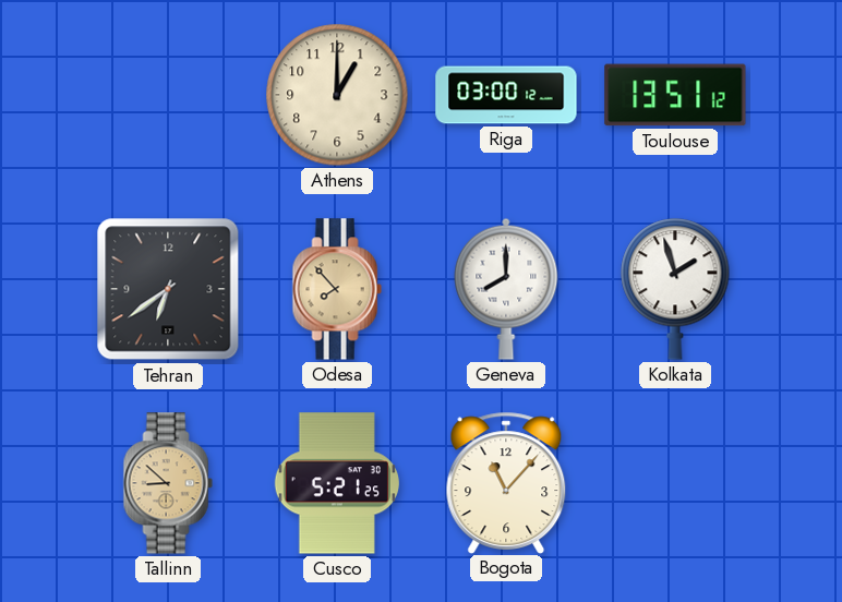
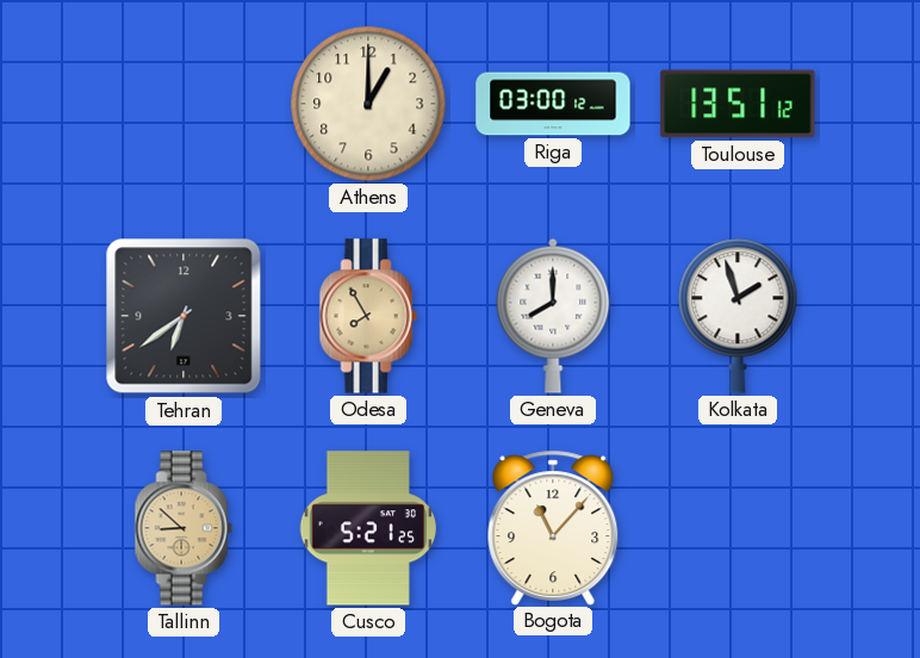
Odesa: 7:53 -> 7:55
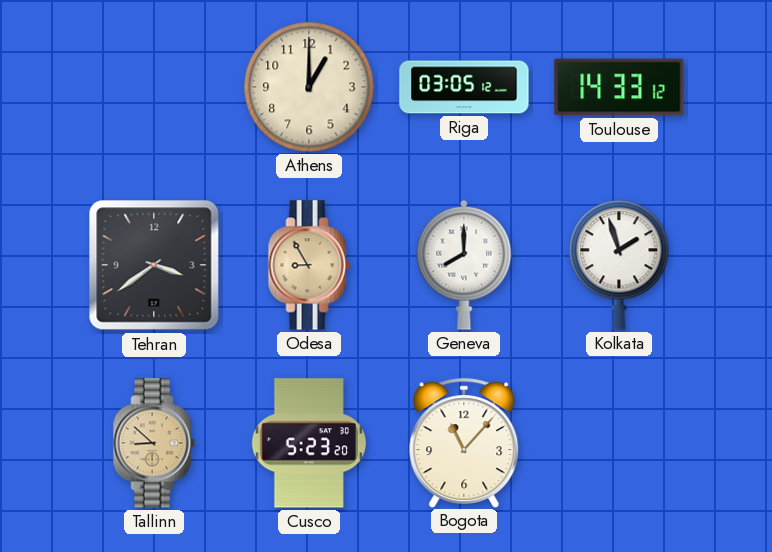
Riga: 03:00 -> 03:05
Toulouse: 13:51 -> 14:33
Tehran: 6:39 -> 3:39
Odesa: 7:55 -> 8:55
Cusco: 5:21 -> 5:23
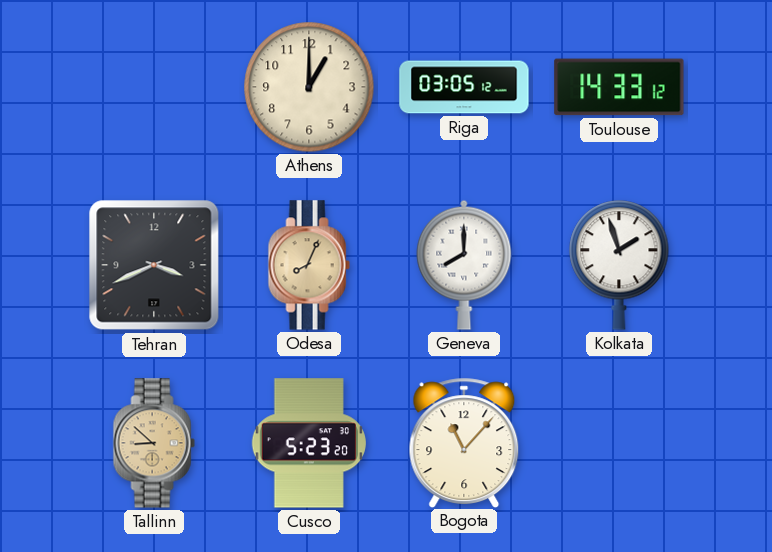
Tehran: 3:39 -> 3:41
Odesa: 8:55 -> 8:04
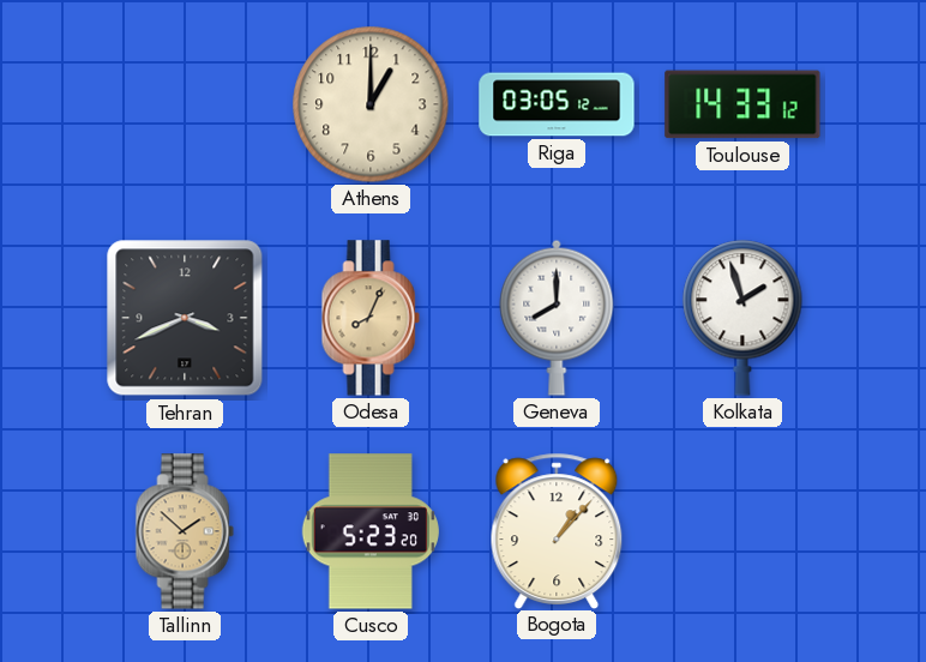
Tallinn: 8:52 -> 1:52
Bogota: 11:07 -> 1:07
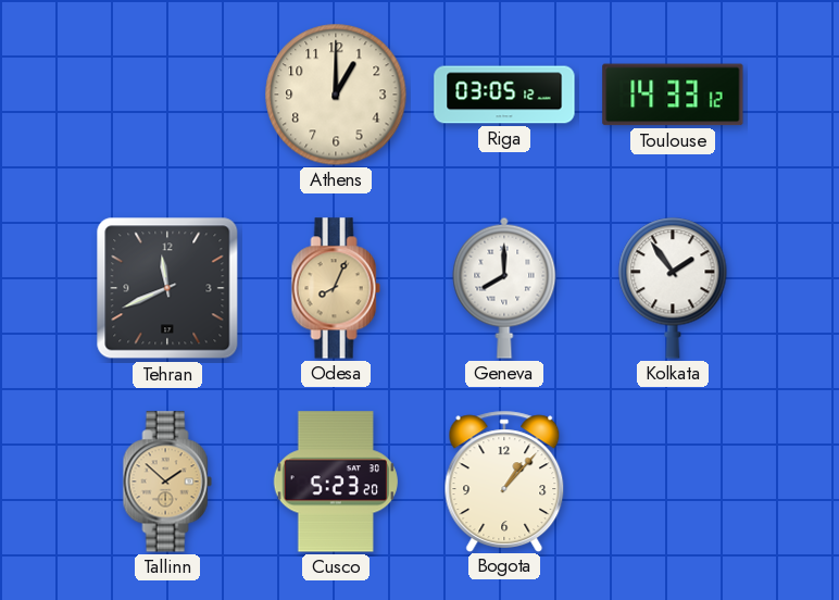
Tehran: 3:41 -> 11:41
Kolkata: 1:57 -> 1:54
